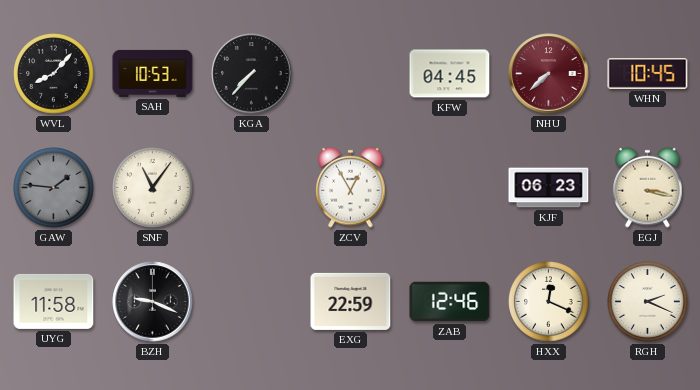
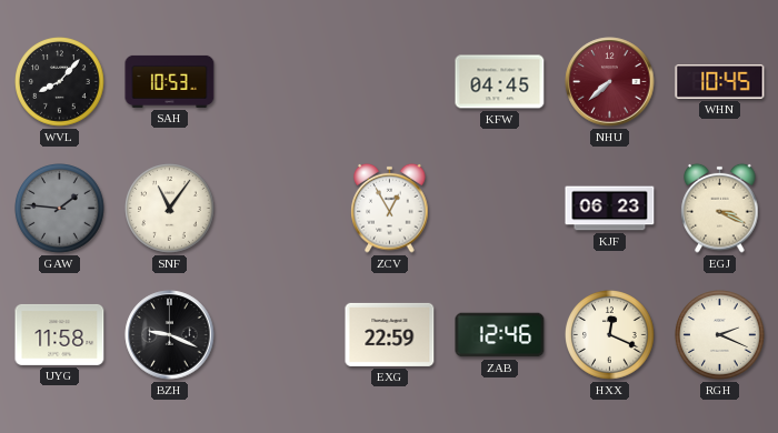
KGA: 7:37 -> none
EGJ: 3:17 -> 3:19
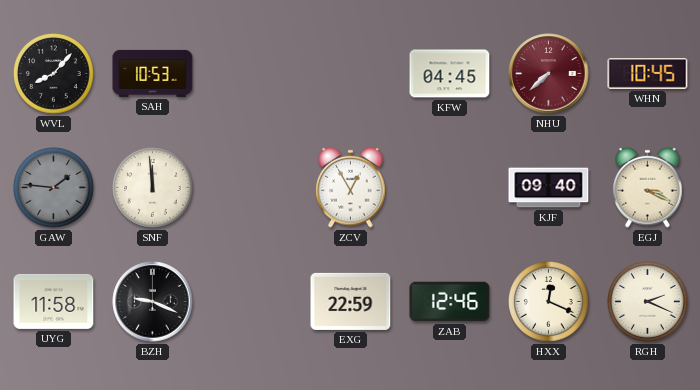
SNF: 11:06 -> 11:59
KJF: 06:23 -> 09:40
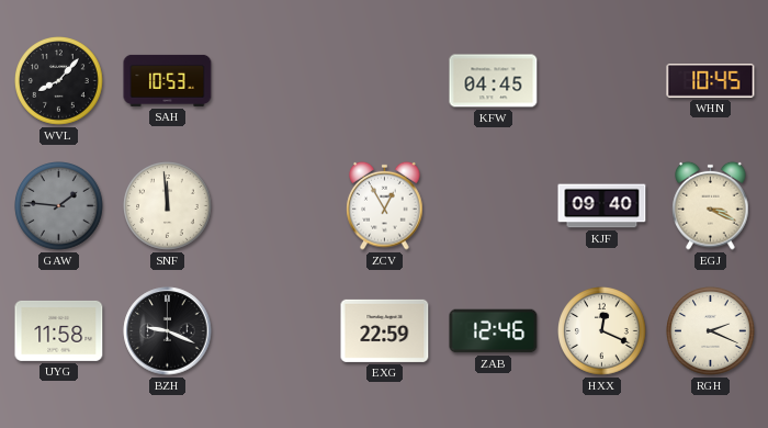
NHU: 7:38 -> none
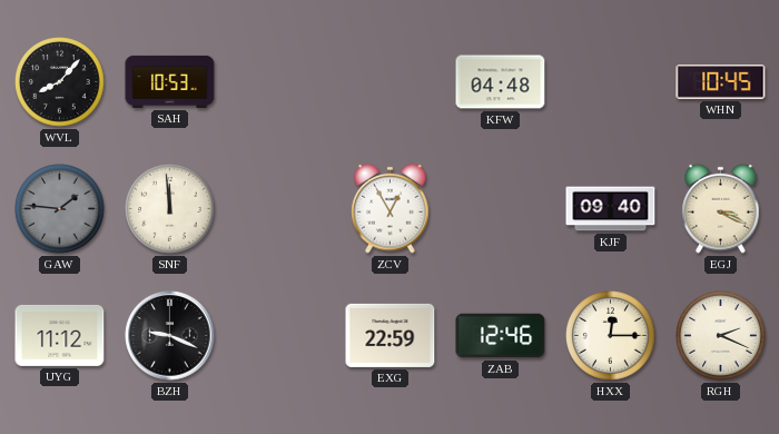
KFW: 04:45 -> 04:48
UYG: 11:58 -> 11:12
HXX: 12:19 -> 12:15
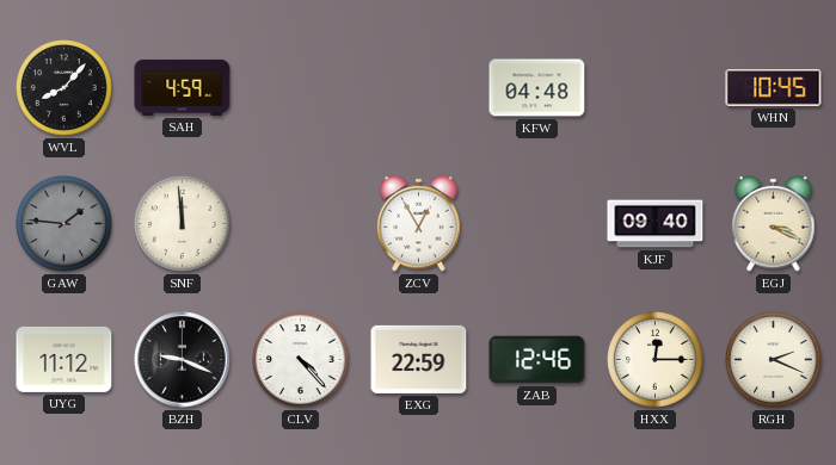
SAH: 10:53 -> 4:59
CLV: none -> 4:23
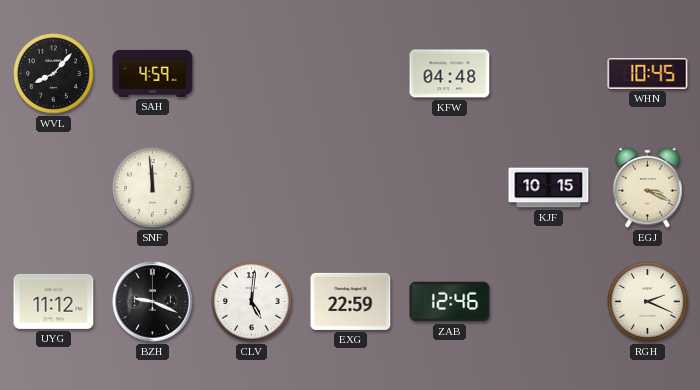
GAW: 1:46 -> none
ZCV: 12:55 -> none
KJF: 09:40 -> 10:15
CLV: 4:23 -> 5:01
HXX: 12:15 -> none
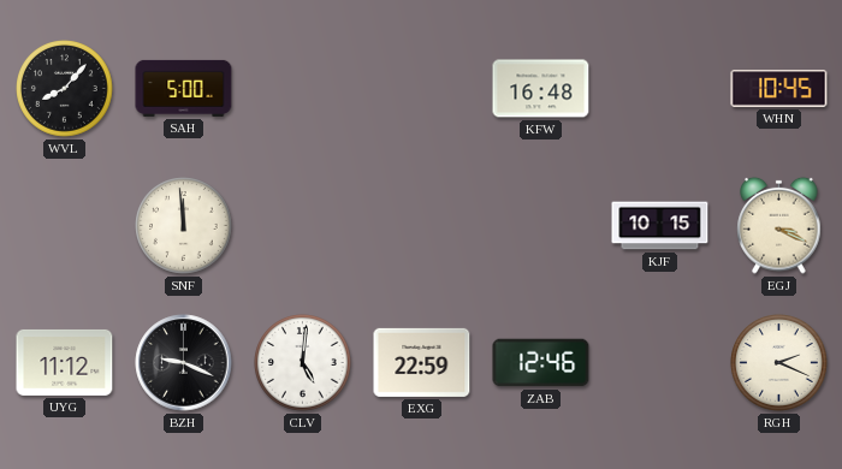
SAH: 4:59 -> 5:00
KFW: 04:48 -> 16:48
